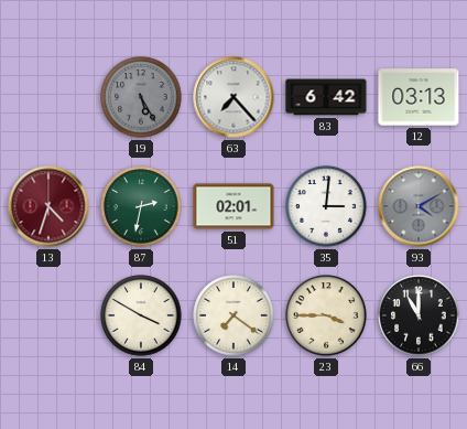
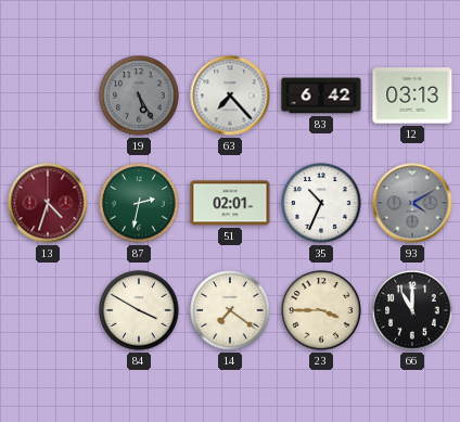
35: 3:01 -> 10:34
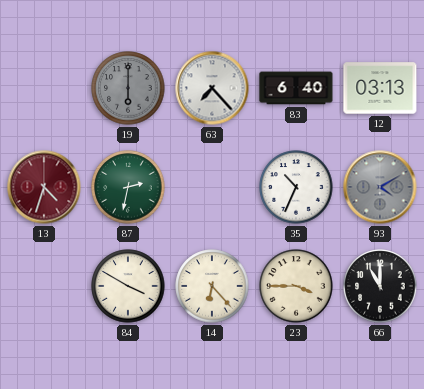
19: 5:25 -> 6:00
83: 6:42 -> 6:40
51: 02:01 -> none
14: 7:21 -> 6:23
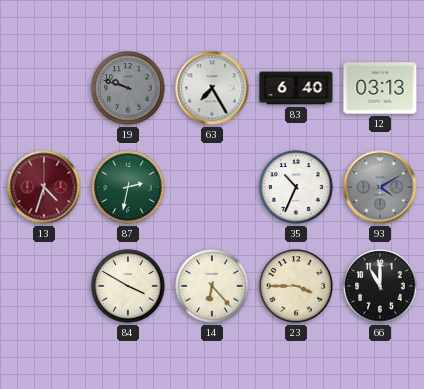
19: 6:00 -> 9:48
63: 7:23 -> 7:25
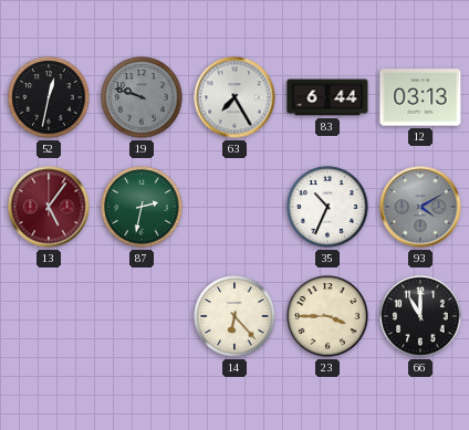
52: none -> 12:32
83: 6:40 -> 6:44
13: 4:33 -> 5:06
84: 3:50 -> none
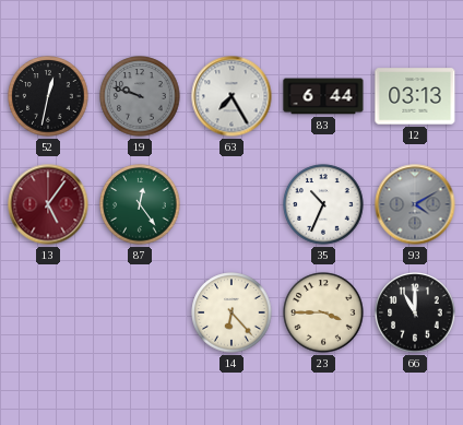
87: 2:32 -> 12:24
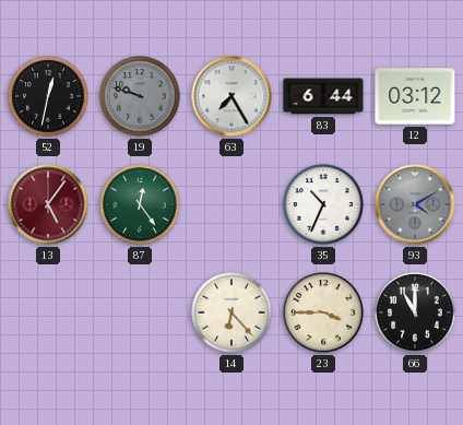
12: 03:13 -> 03:12
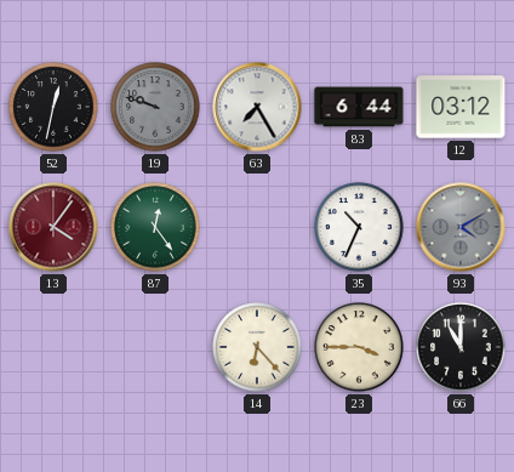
13: 5:06 -> 4:06
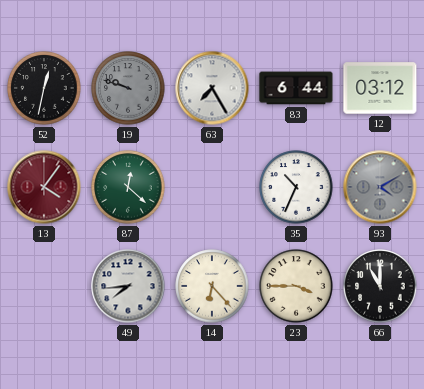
87: 12:24 -> 12:22
49: none -> 7:44
